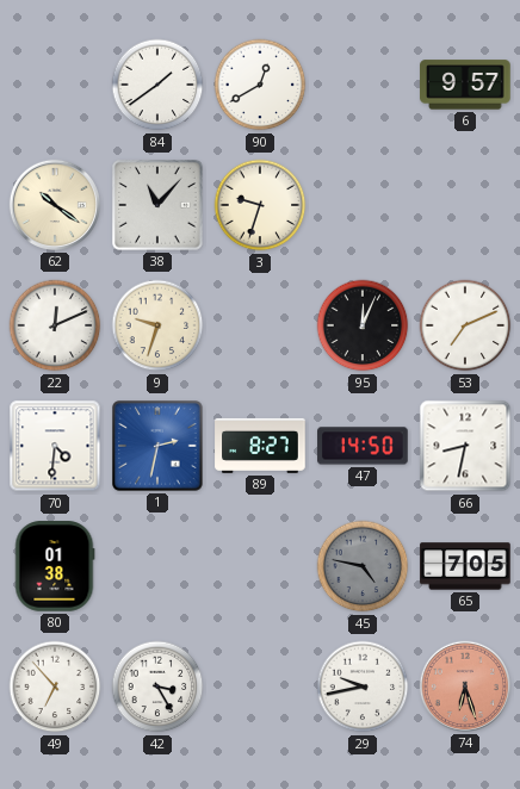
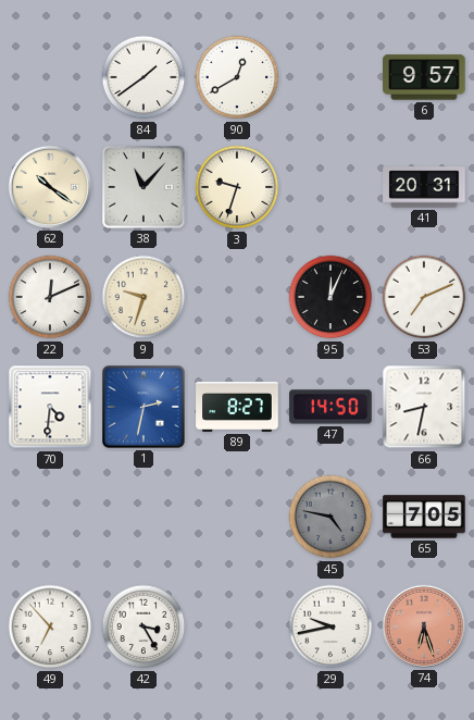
41: none -> 20:31
80: 01:38 -> none
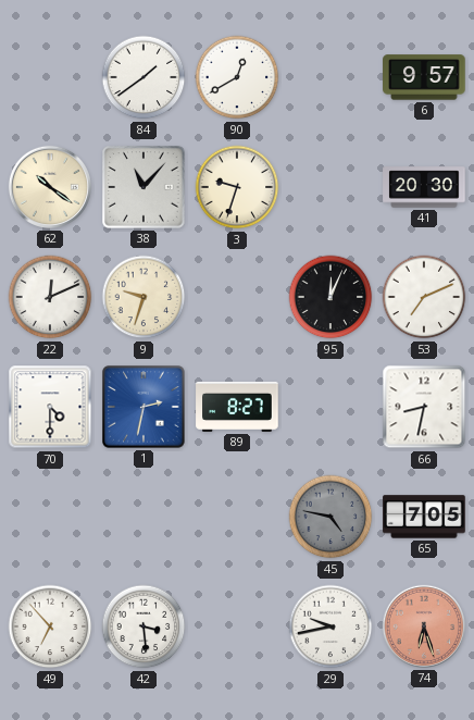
41: 20:31 -> 20:30
70: 4:31 -> 4:30
47: 14:50 -> none
42: 3:25 -> 3:29
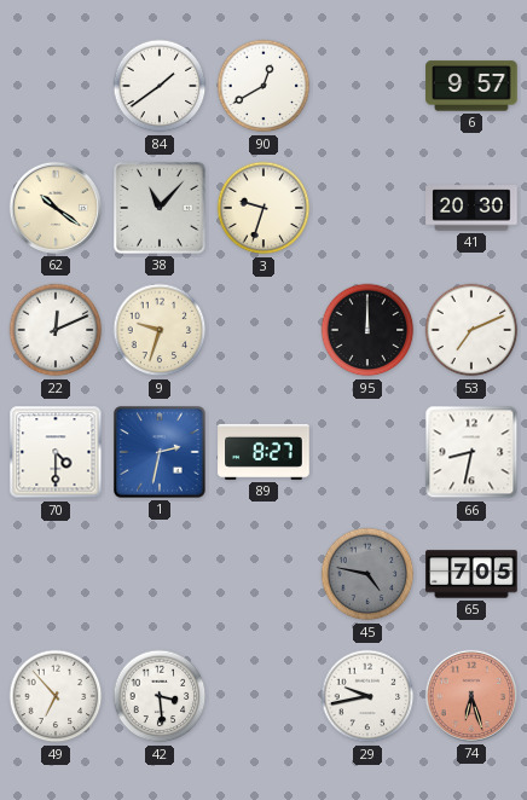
95: 12:04 -> 12:00
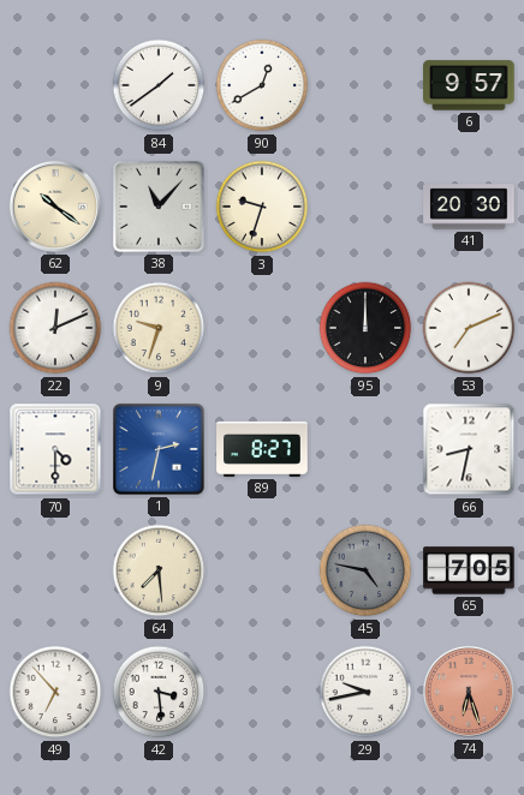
64: none -> 7:29
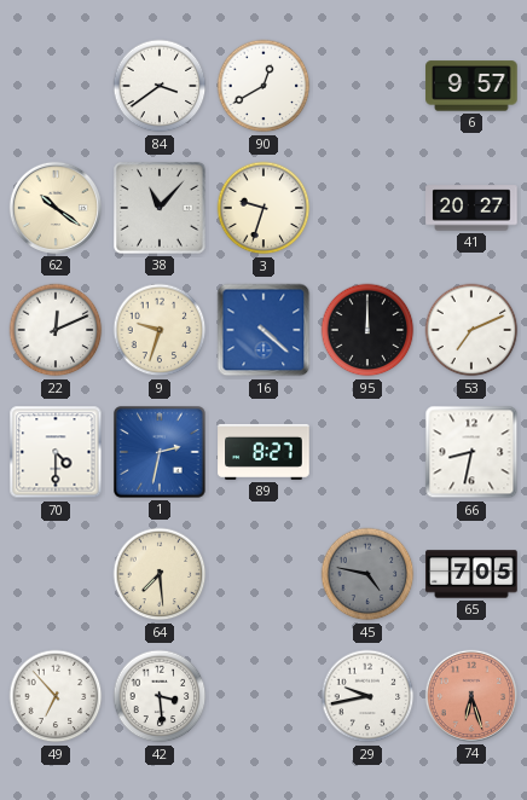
84: 1:39 -> 3:39
41: 20:30 -> 20:27
16: none -> 4:22
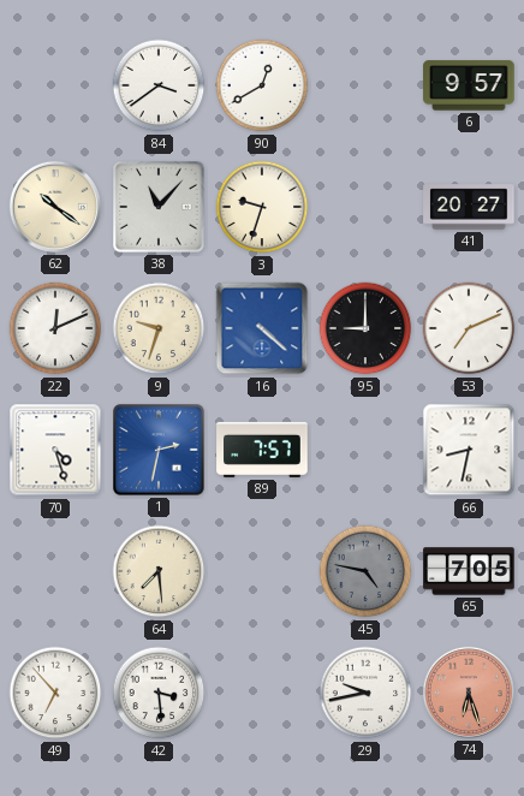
95: 12:00 -> 9:00
70: 4:30 -> 4:27
89: 8:27 -> 7:57
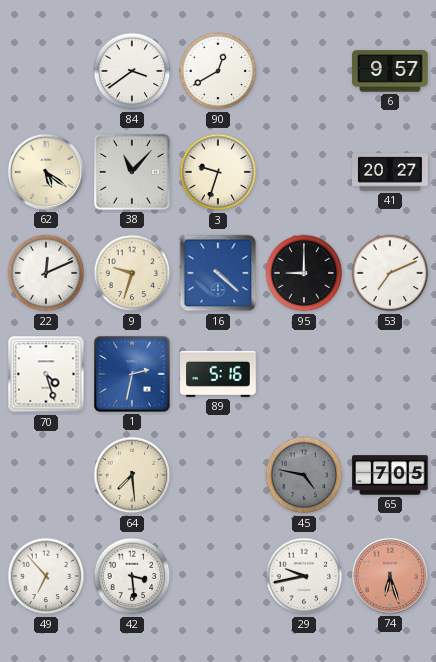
62: 10:21 -> 5:21
89: 7:57 -> 5:16
66: 8:32 -> none
